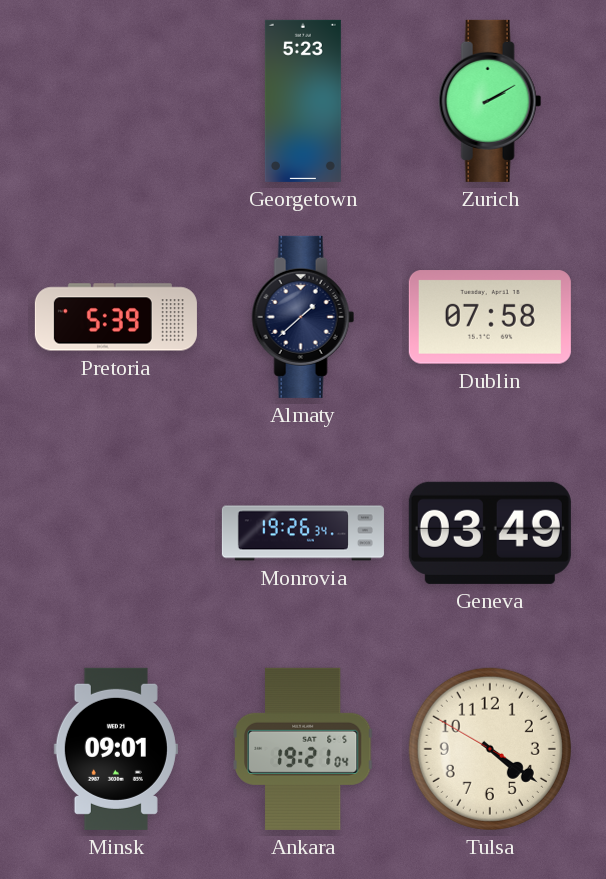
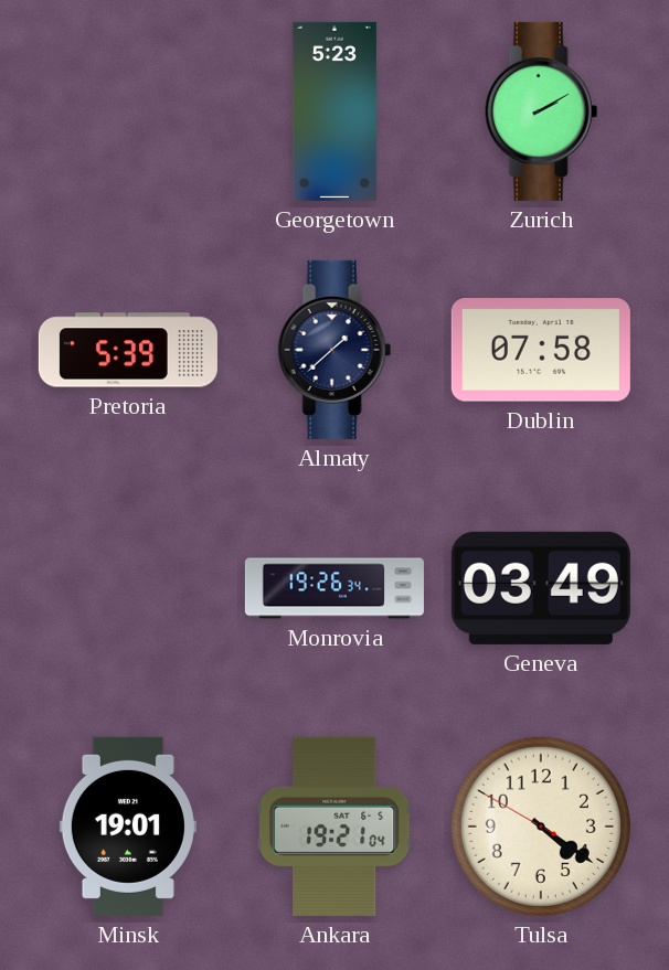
Minsk: 09:01 -> 19:01
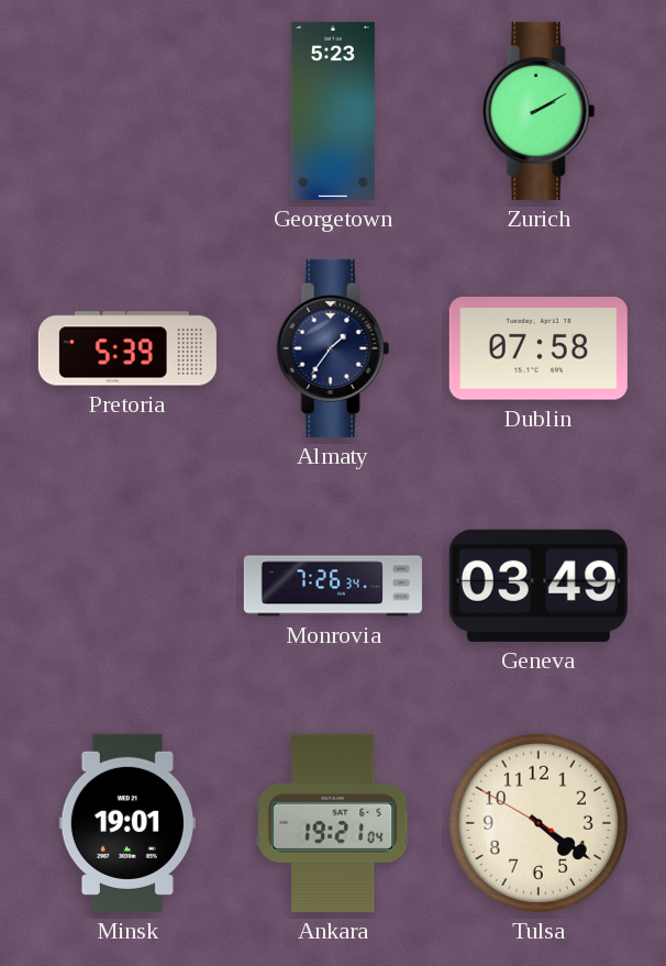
Almaty: 1:38 -> 1:36
Monrovia: 19:26 -> 7:26
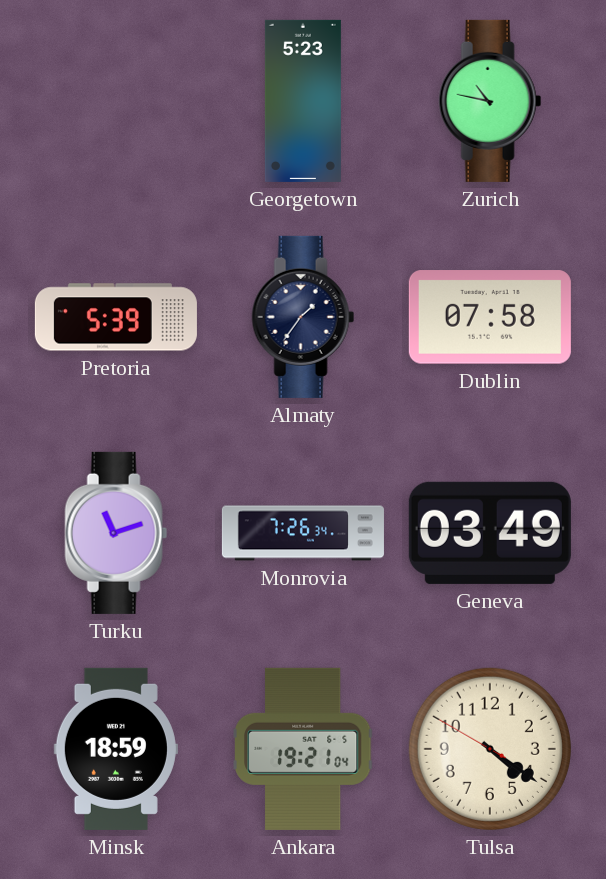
Zurich: 2:10 -> 10:47
Turku: none -> 11:12
Minsk: 19:01 -> 18:59
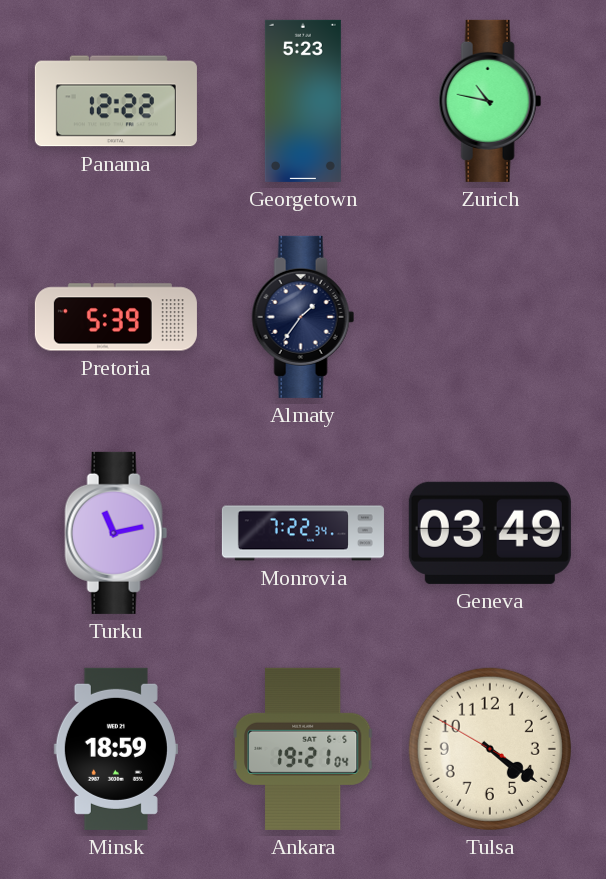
Panama: none -> 12:22
Dublin: 07:58 -> none
Turku: 11:12 -> 11:13
Monrovia: 7:26 -> 7:22
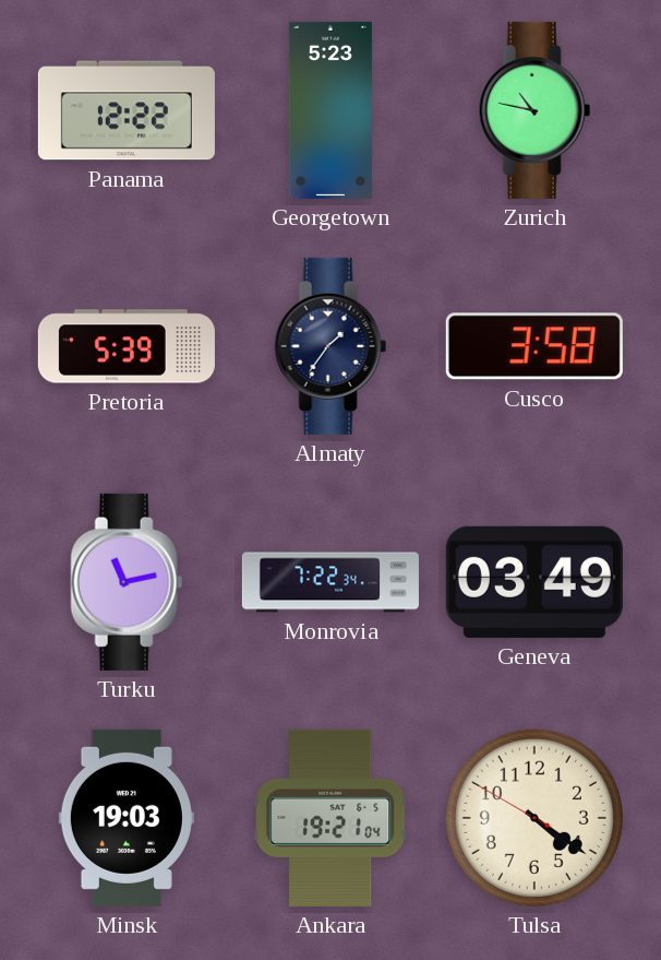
Cusco: none -> 3:58
Minsk: 18:59 -> 19:03
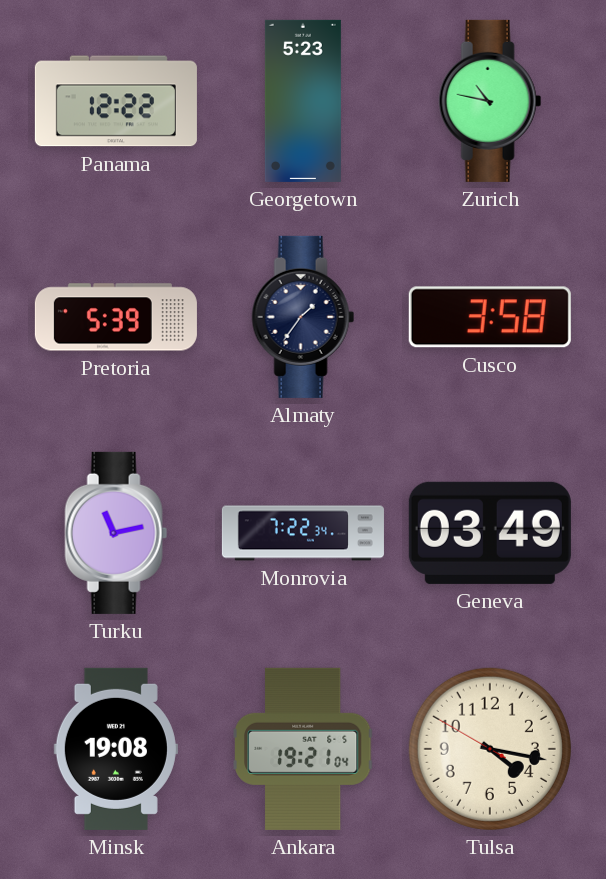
Minsk: 19:03 -> 19:08
Tulsa: 4:20 -> 4:16
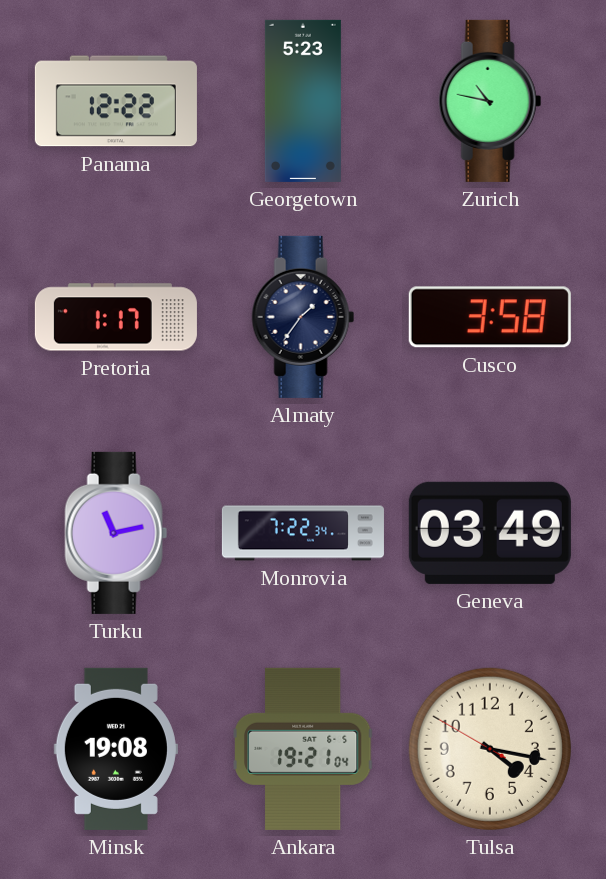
Pretoria: 5:39 -> 1:17
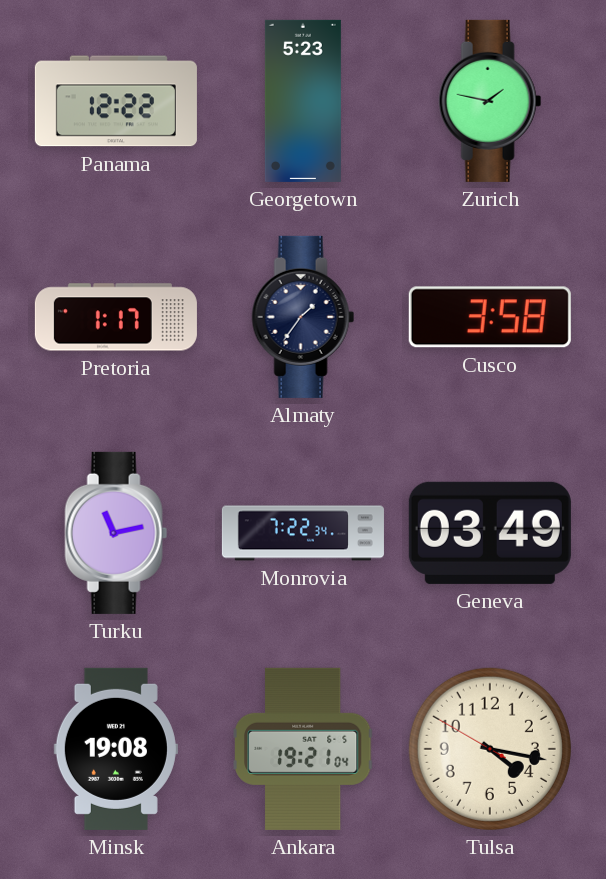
Zurich: 10:47 -> 1:47
